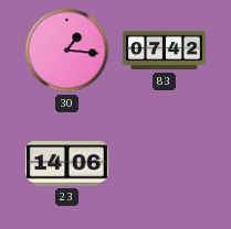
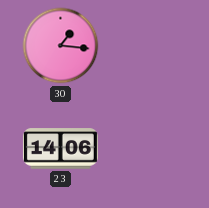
83: 07:42 -> none
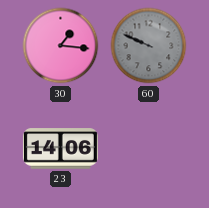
60: none -> 9:49
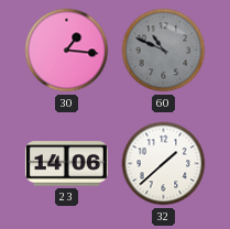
60: 9:49 -> 10:49
32: none -> 1:38
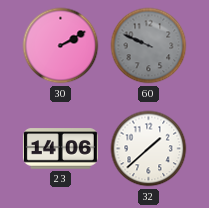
30: 1:16 -> 2:10
60: 10:49 -> 9:49
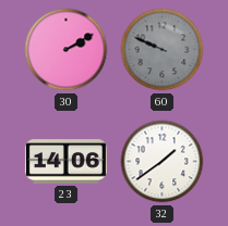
32: 1:38 -> 1:39
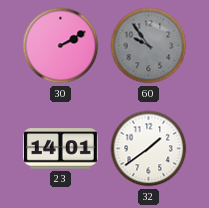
60: 9:49 -> 9:54
23: 14:06 -> 14:01
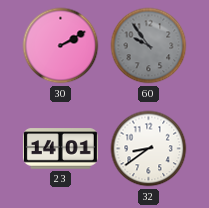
32: 1:39 -> 8:39
